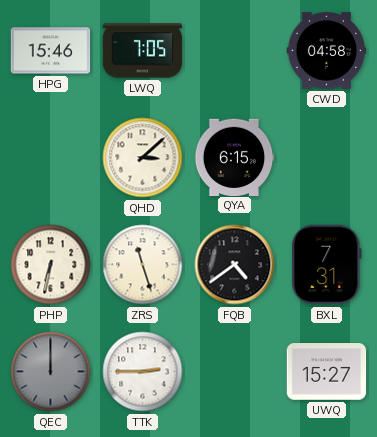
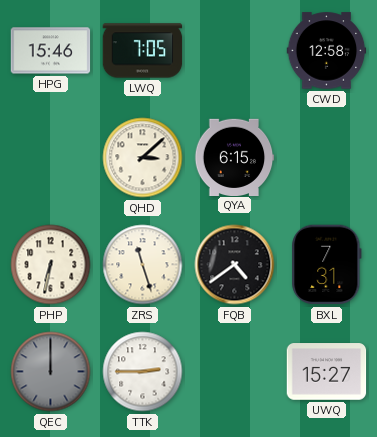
CWD: 04:58 -> 12:58
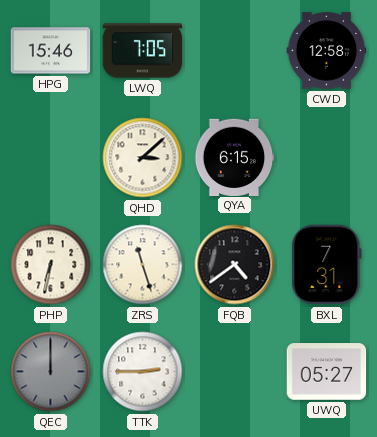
UWQ: 15:27 -> 05:27
